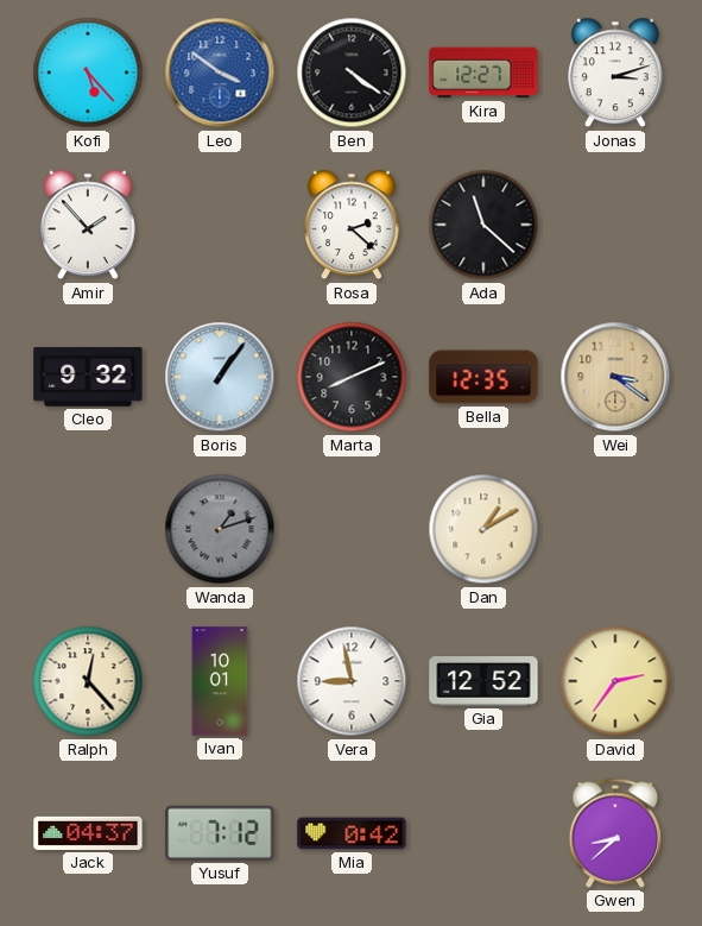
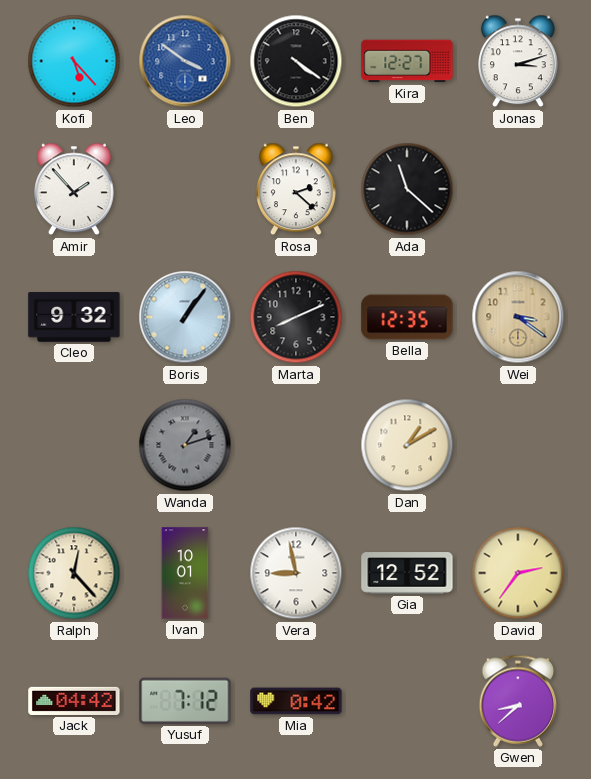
Jack: 04:37 -> 04:42
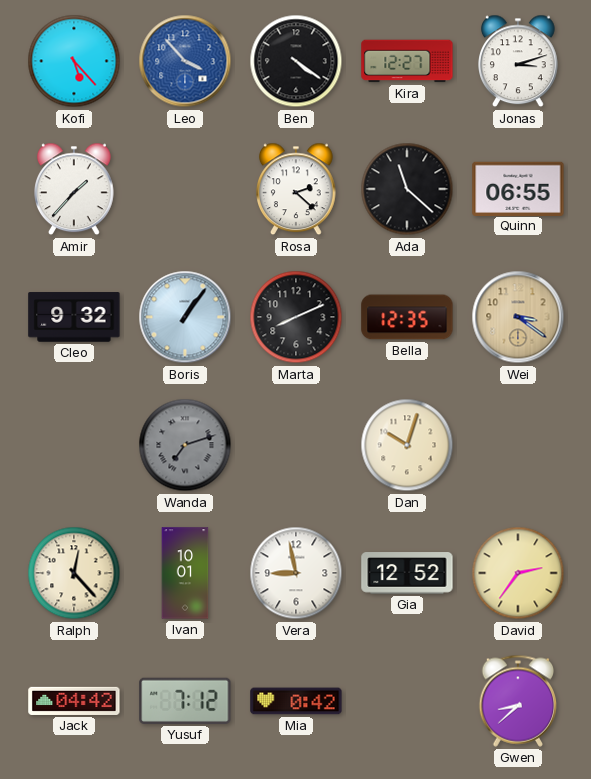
Leo: 3:51 -> 3:53
Amir: 1:53 -> 1:37
Quinn: none -> 06:55
Wanda: 1:12 -> 7:12
Dan: 1:10 -> 10:03
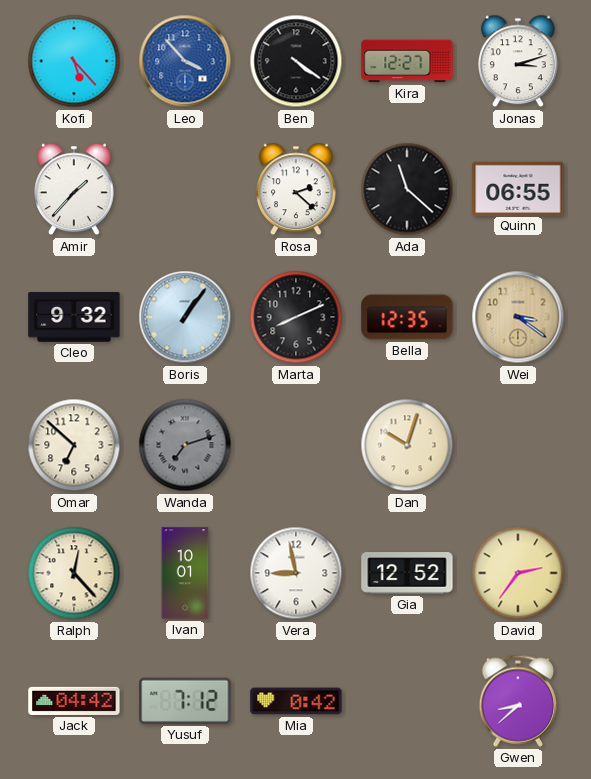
Omar: none -> 6:52
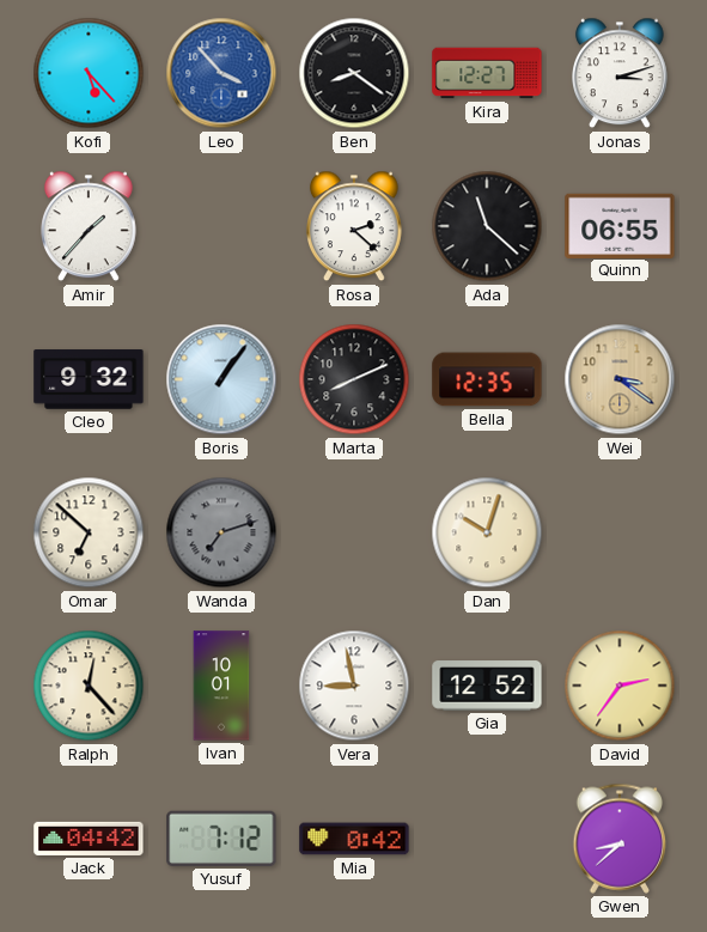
Ben: 4:21 -> 8:21
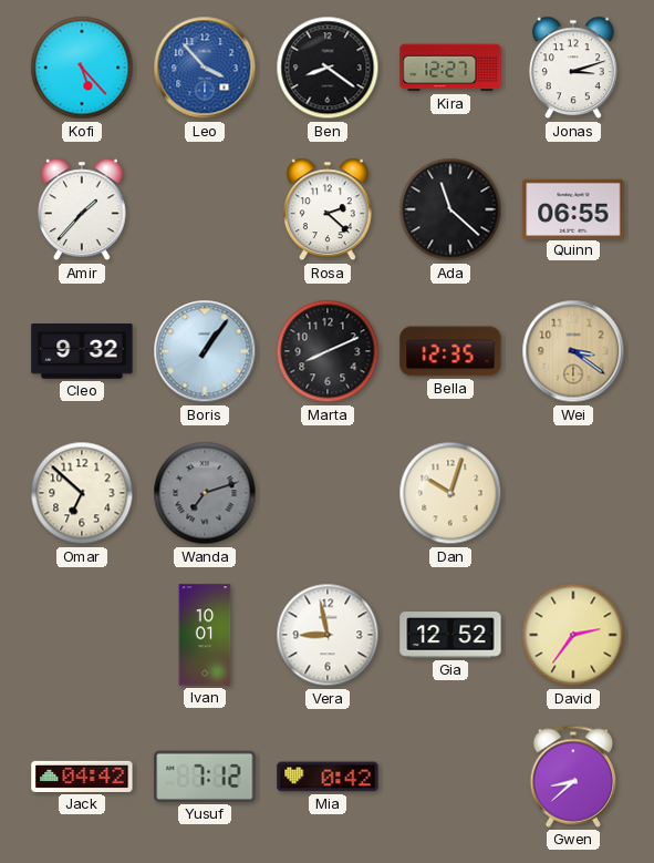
Ralph: 12:23 -> none
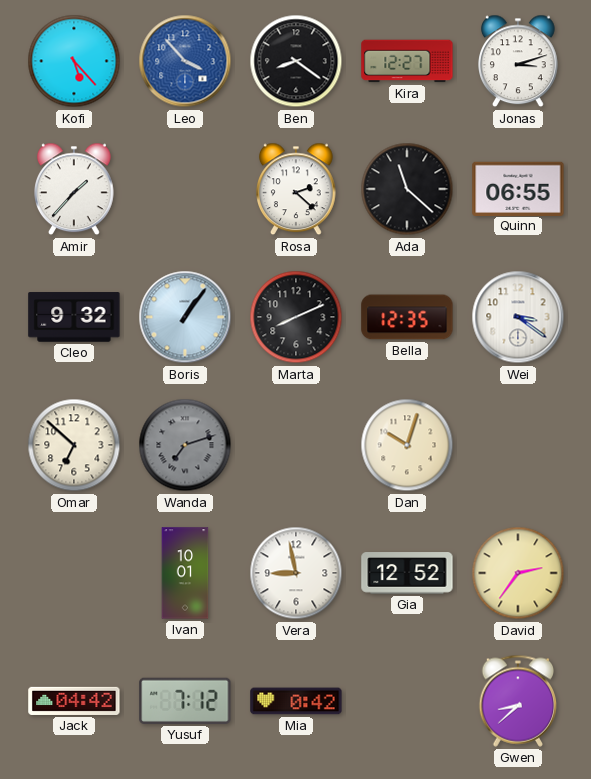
Wei dial: champagne -> white
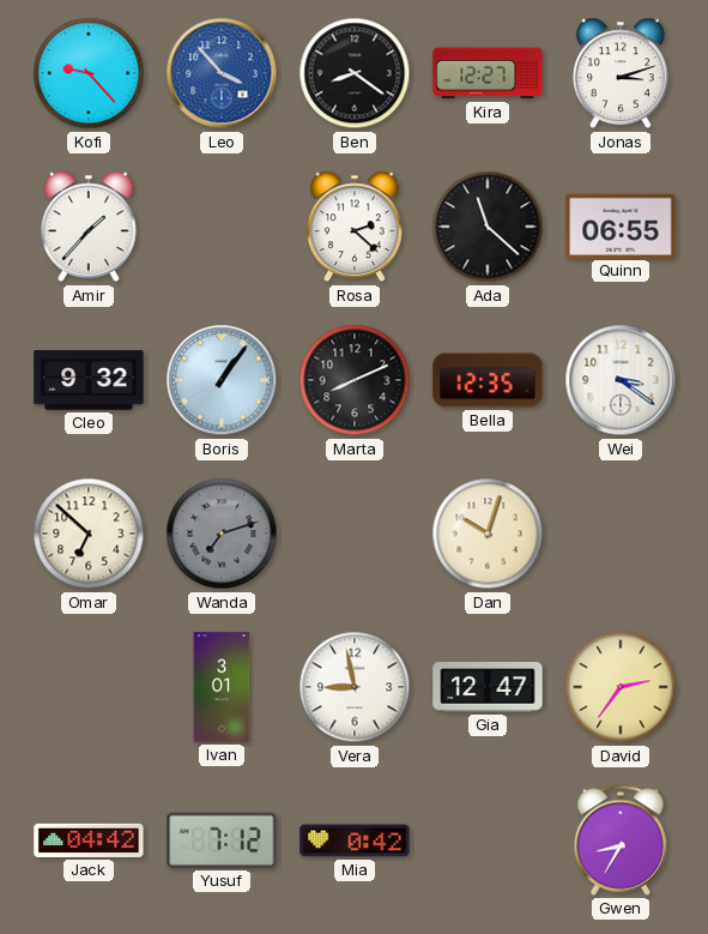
Kofi: 5:23 -> 9:23
Ivan: 10:01 -> 3:01
Gia: 12:52 -> 12:47
Gwen: 8:38 -> 8:35
